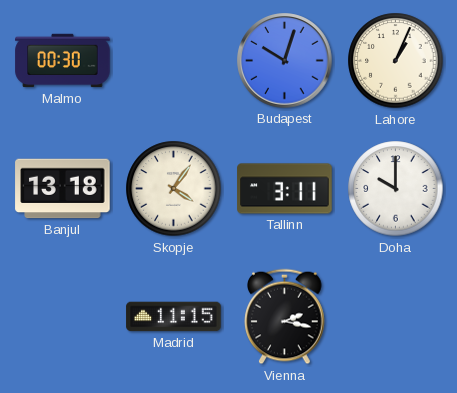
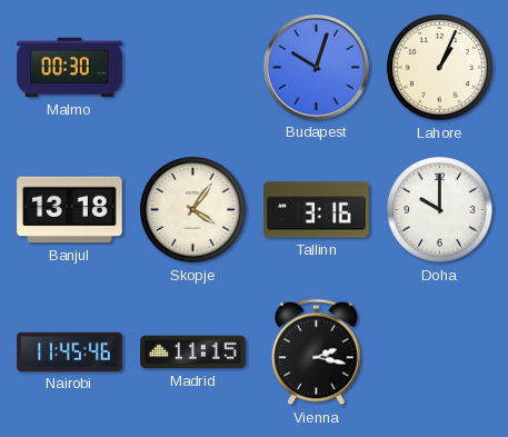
Tallinn: 3:11 -> 3:16
Nairobi: none -> 11:45
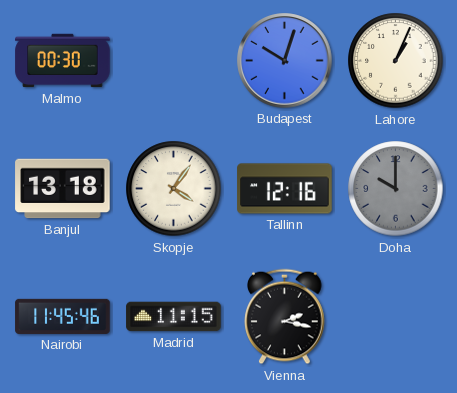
Tallinn: 3:16 -> 12:16
Doha dial: white -> grey
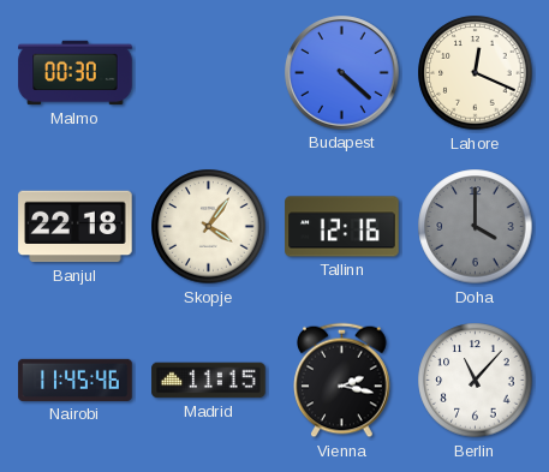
Budapest: 10:03 -> 4:22
Lahore: 1:04 -> 12:19
Banjul: 13:18 -> 22:18
Doha: 10:00 -> 4:00
Berlin: none -> 11:07
